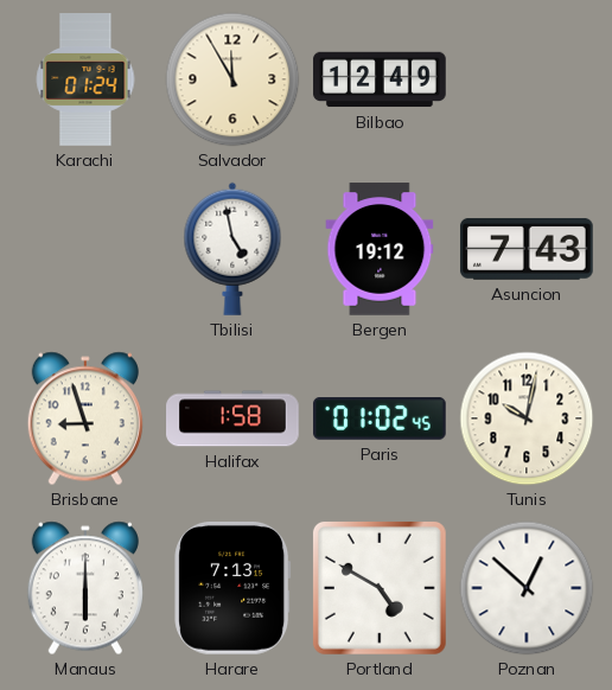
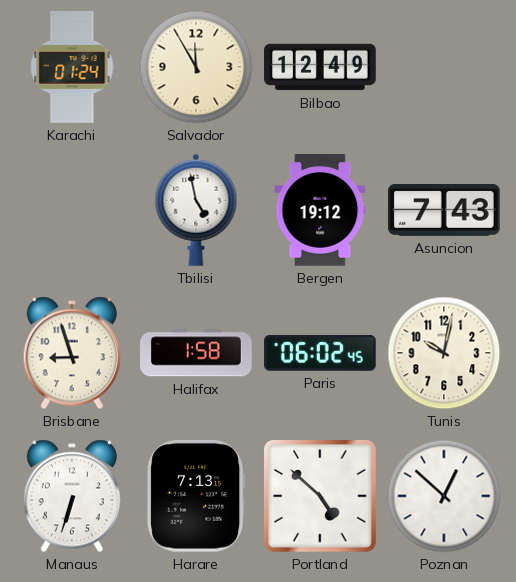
Paris: 01:02 -> 06:02
Manaus: 6:00 -> 6:33
Portland: 4:50 -> 4:52
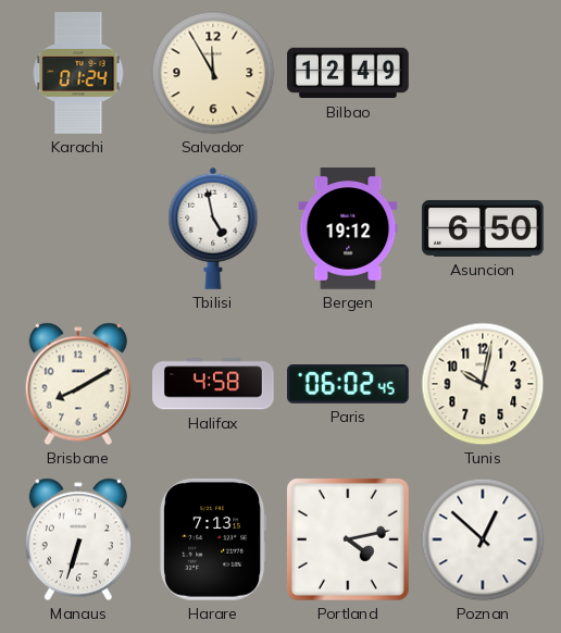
Asuncion: 7:43 -> 6:50
Brisbane: 8:57 -> 8:10
Halifax: 1:58 -> 4:58
Portland: 4:52 -> 4:13
